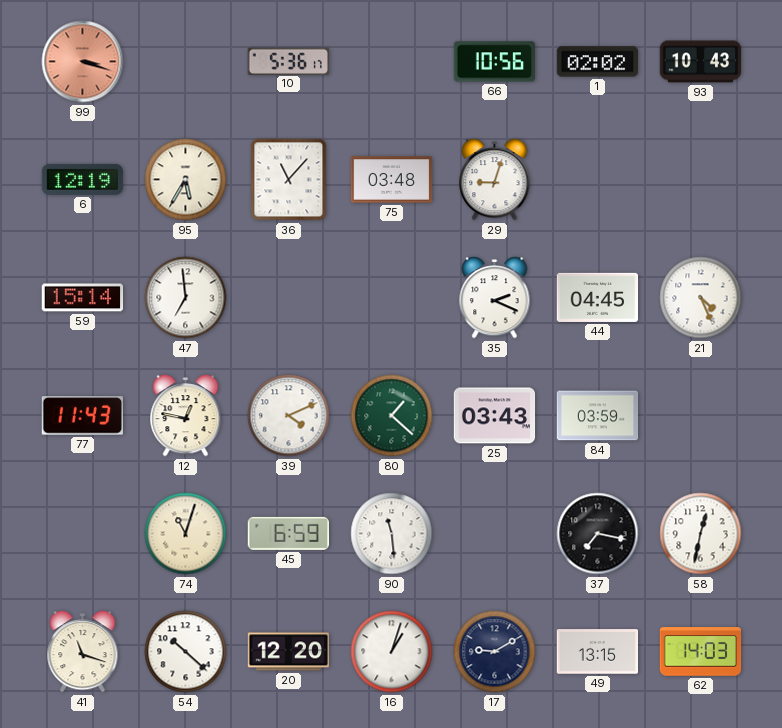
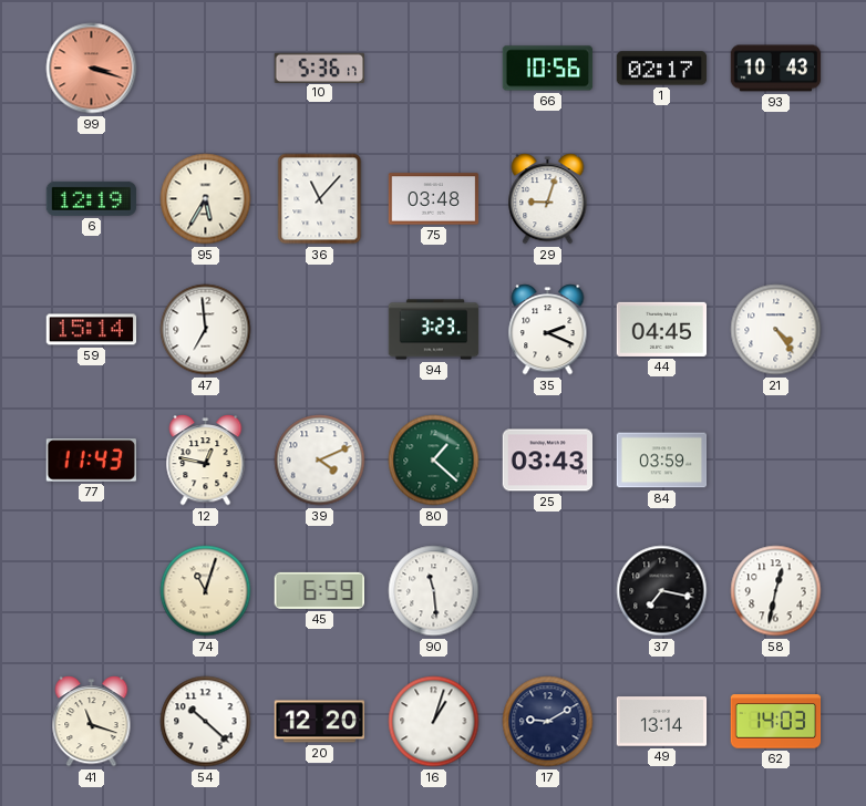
1: 02:02 -> 02:17
94: none -> 3:23
21: 4:26 -> 4:24
49: 13:15 -> 13:14
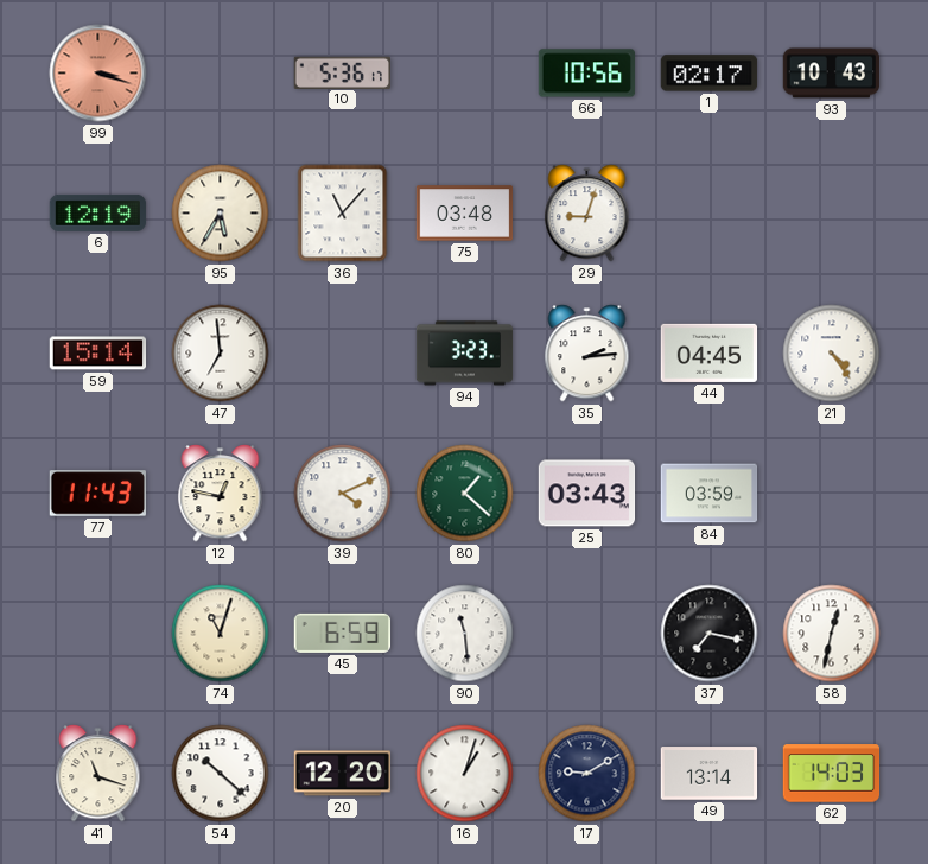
35: 2:19 -> 2:14
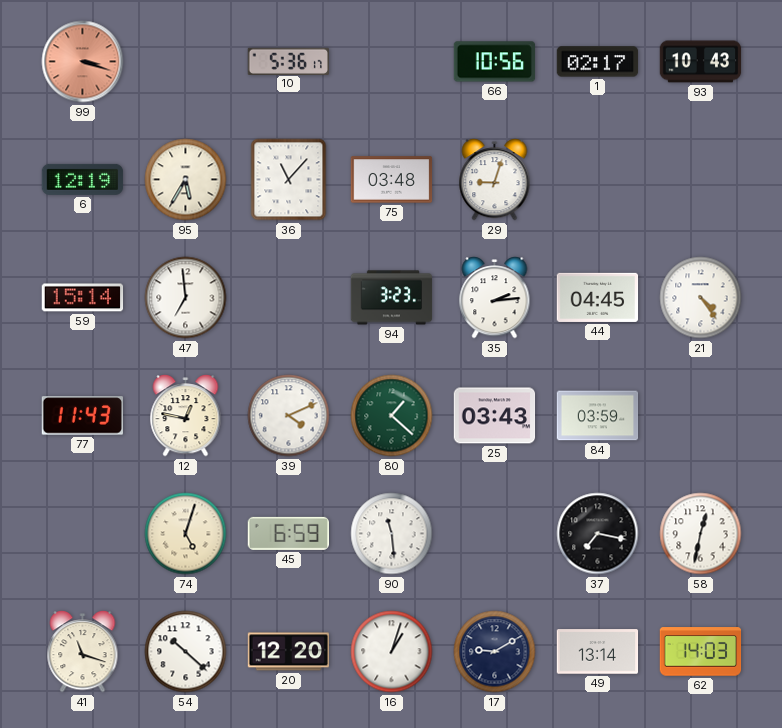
74: 11:03 -> 5:03
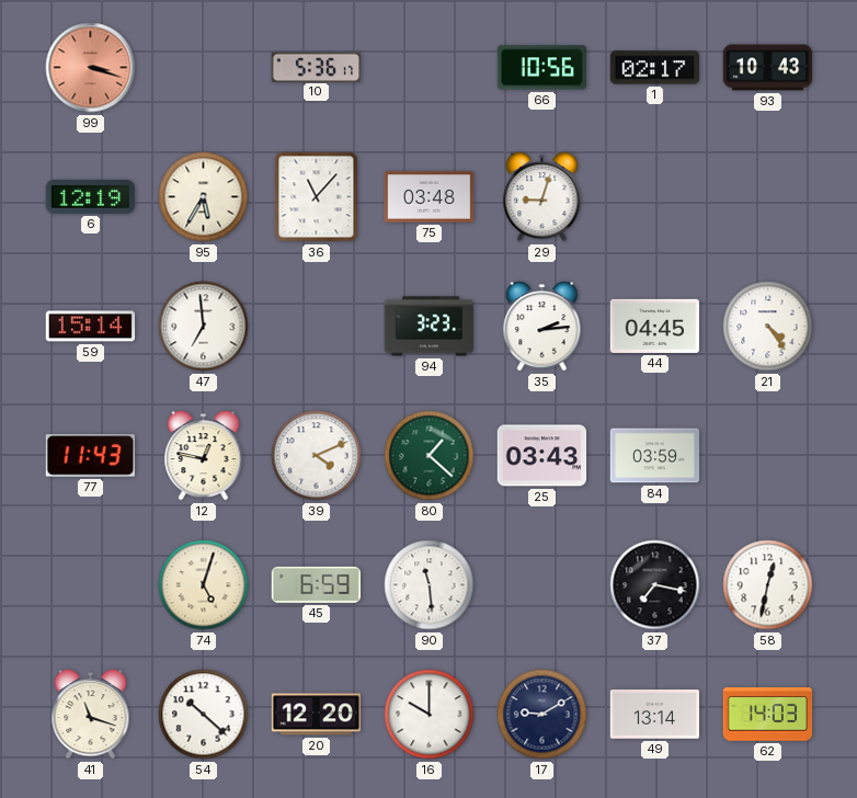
16: 1:03 -> 10:00
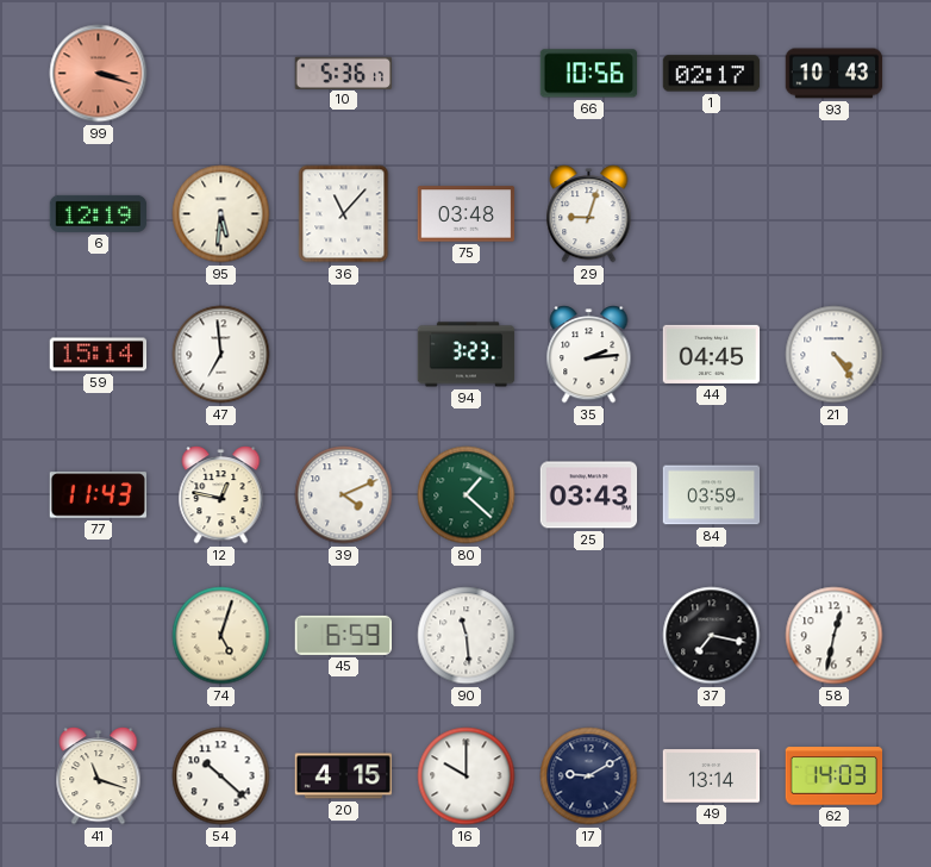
95: 5:35 -> 5:31
20: 12:20 -> 4:15
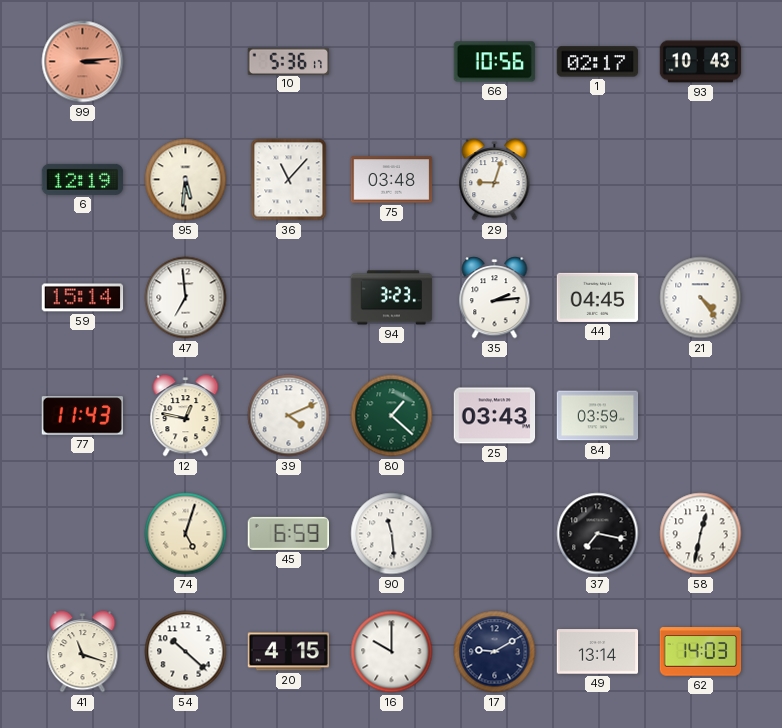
99: 3:18 -> 3:14
